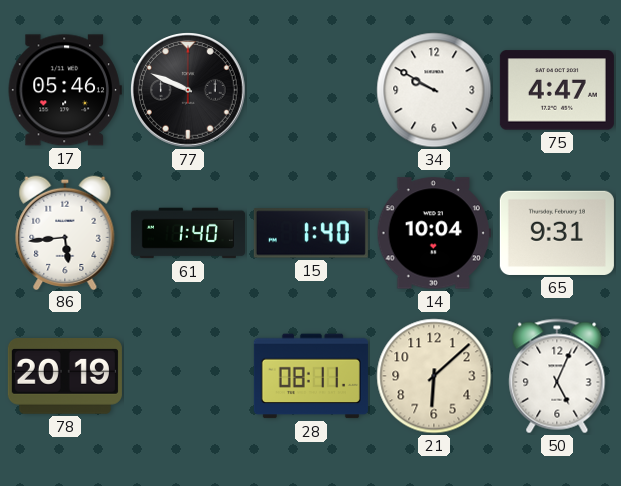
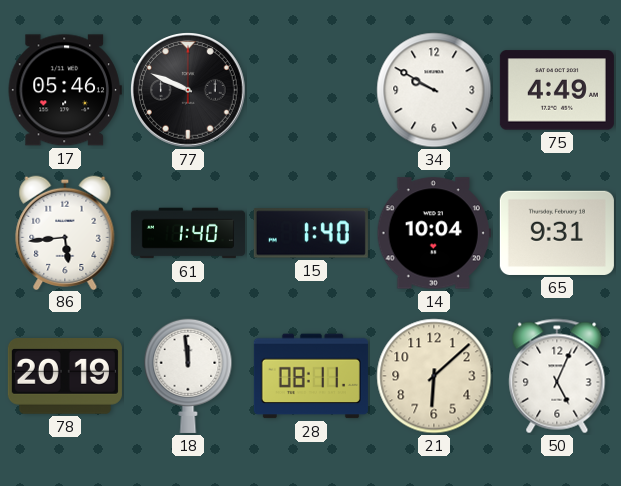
75: 4:47 -> 4:49
18: none -> 11:59
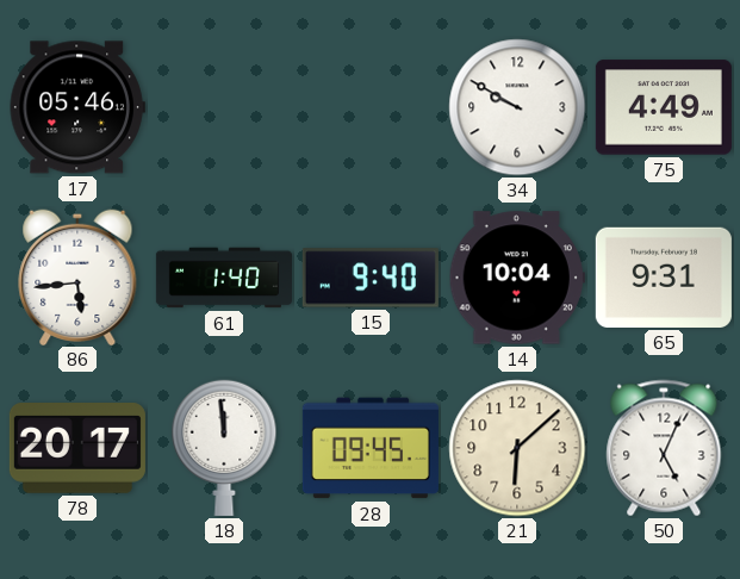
77: 9:49 -> none
15: 1:40 -> 9:40
78: 20:19 -> 20:17
28: 08:11 -> 09:45
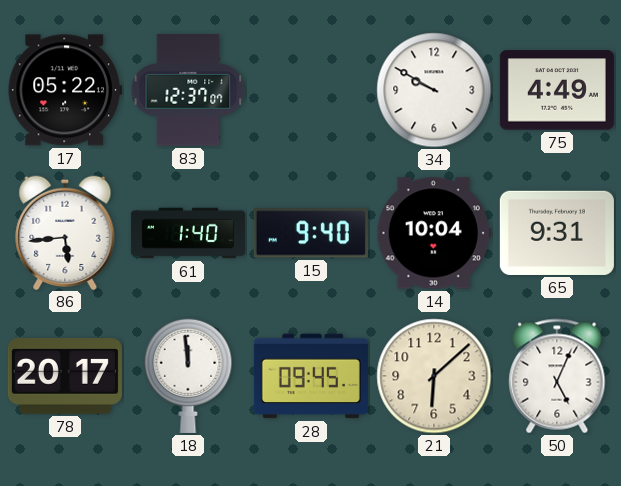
17: 05:46 -> 05:22
83: none -> 12:37
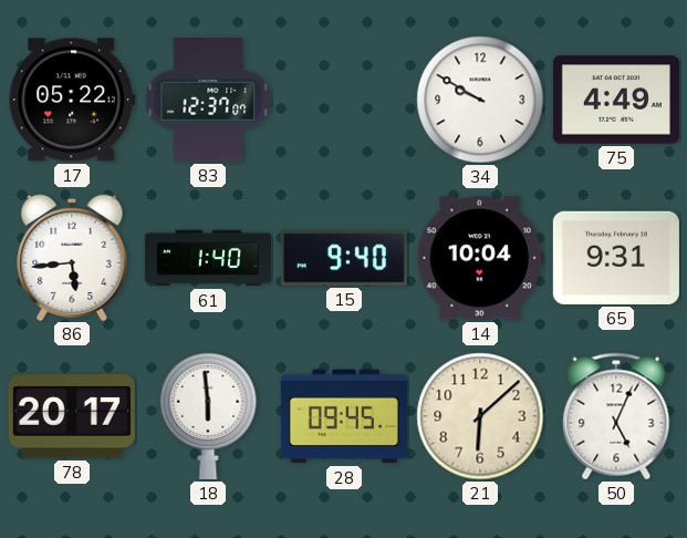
18: 11:59 -> 5:59
